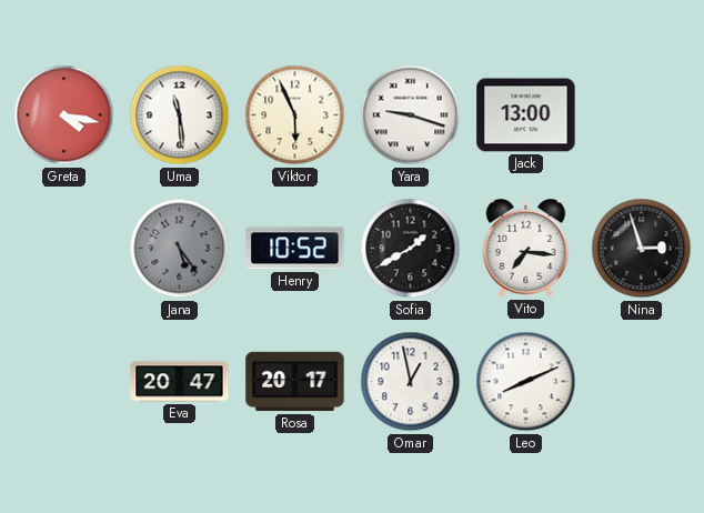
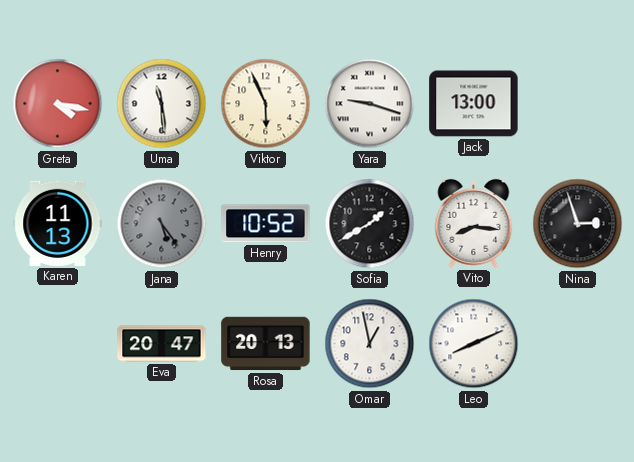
Karen: none -> 11:13
Vito: 7:16 -> 8:16
Rosa: 20:17 -> 20:13
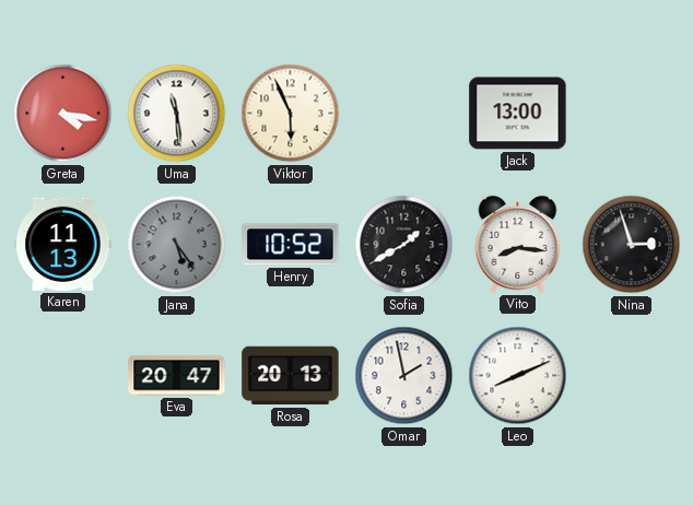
Yara: 9:18 -> none
Omar: 12:58 -> 1:58
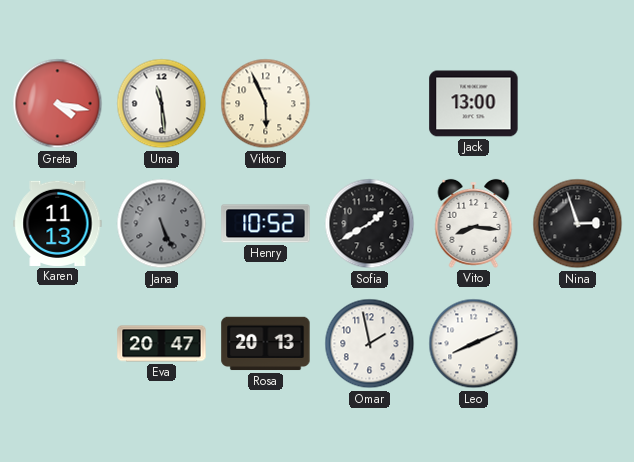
Jana: 5:24 -> 5:26
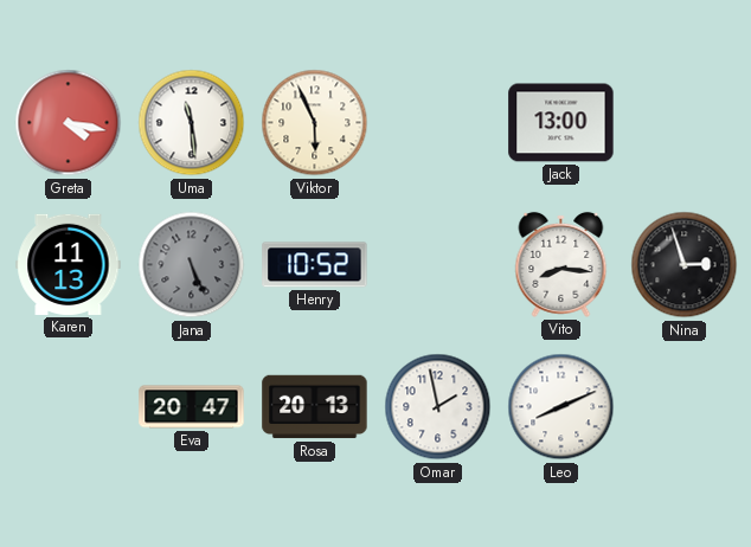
Sofia: 1:40 -> none
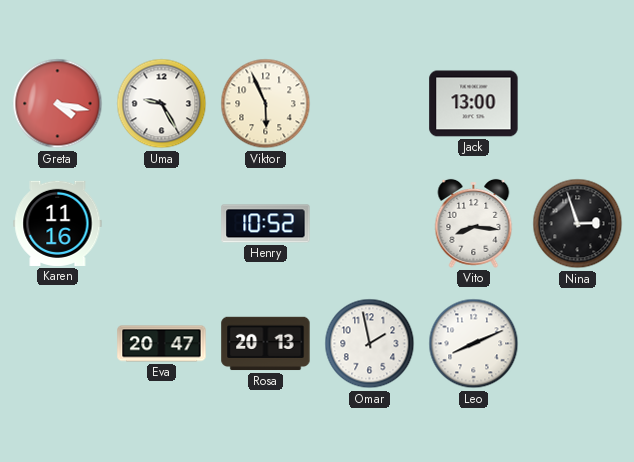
Uma: 11:29 -> 9:25
Karen: 11:13 -> 11:16
Jana: 5:26 -> none
